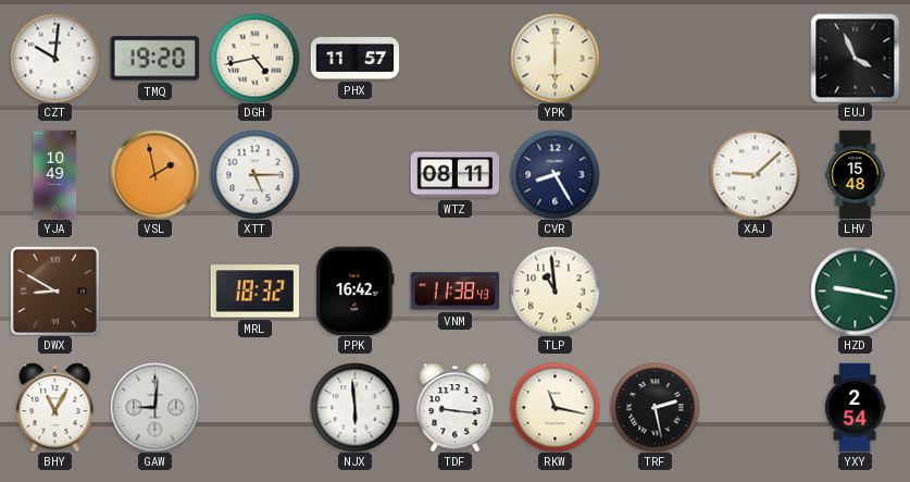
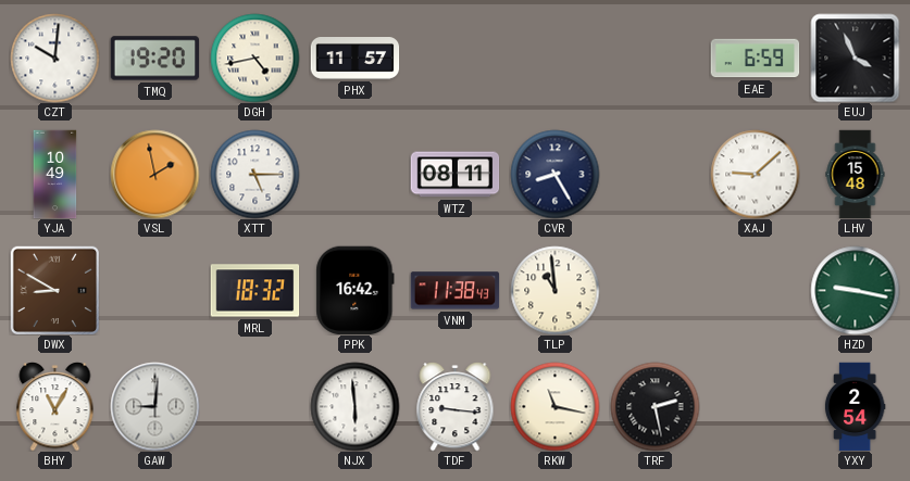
YPK: 6:00 -> none
EAE: none -> 6:59
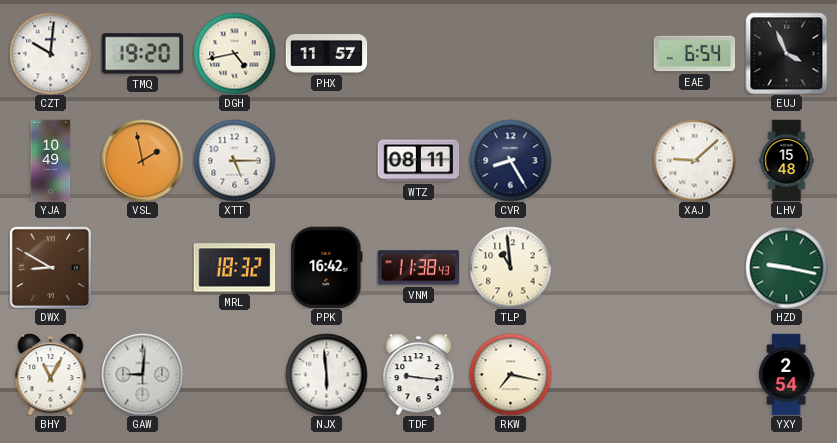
EAE: 6:59 -> 6:54
RKW: 11:17 -> 7:17
TRF: 2:28 -> none
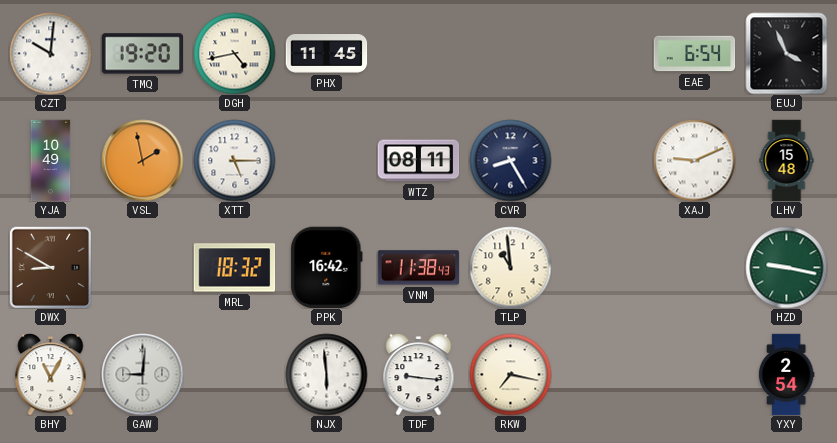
PHX: 11:57 -> 11:45
XAJ: 9:08 -> 9:11
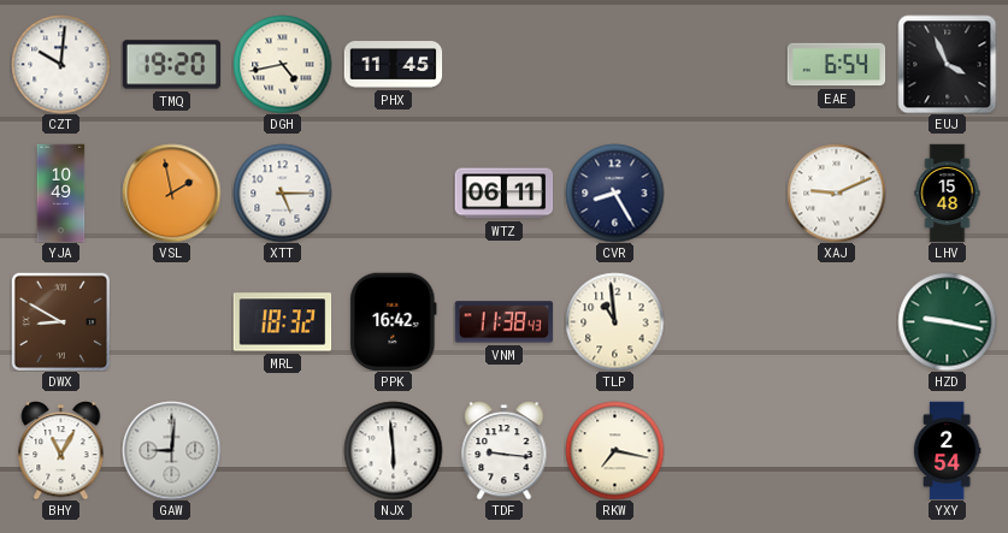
WTZ: 08:11 -> 06:11
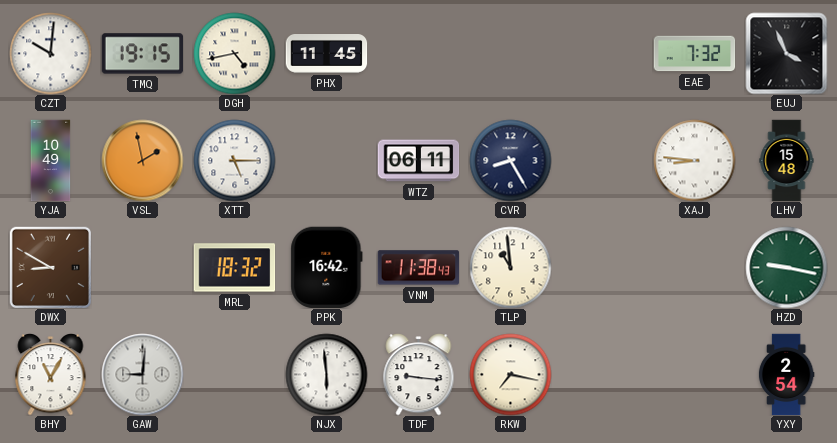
TMQ: 19:20 -> 19:15
EAE: 6:54 -> 7:32
XAJ: 9:11 -> 8:46
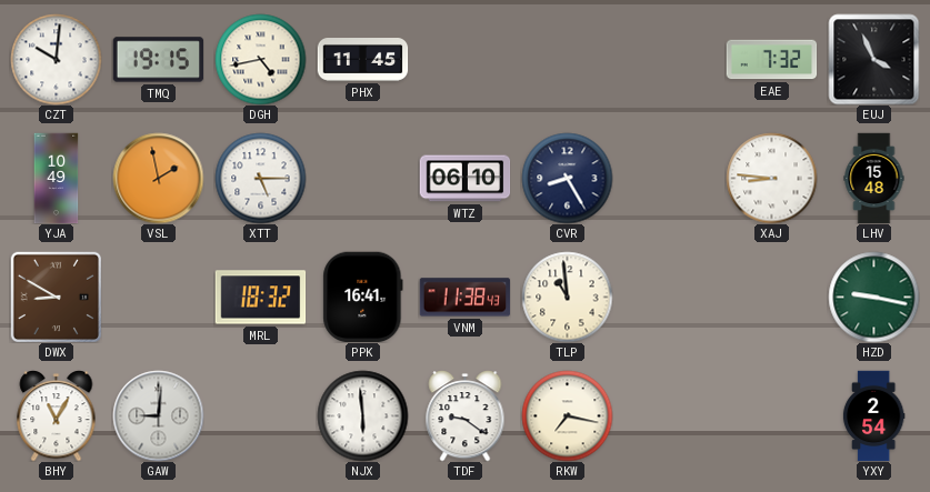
WTZ: 06:11 -> 06:10
PPK: 16:42 -> 16:41
TDF: 9:16 -> 9:21
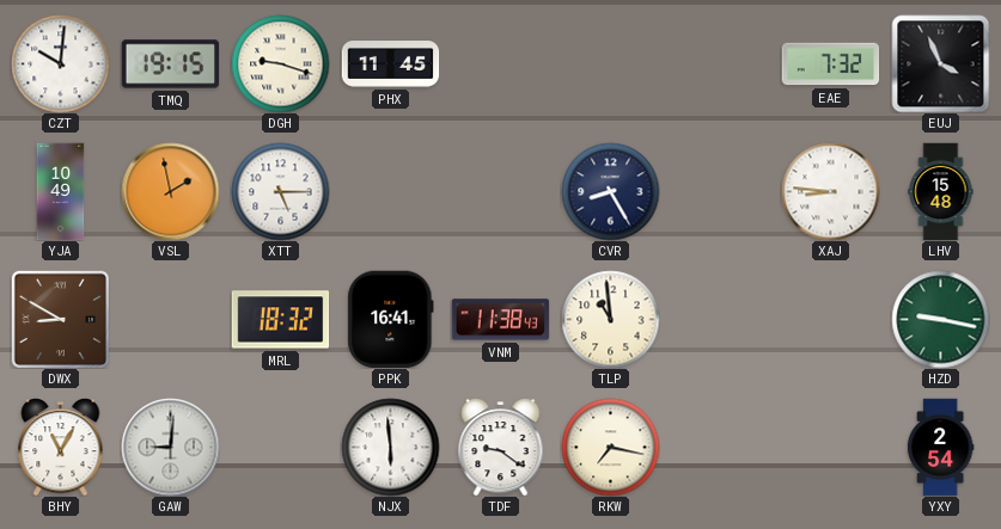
DGH: 4:43 -> 9:18
WTZ: 06:10 -> none
